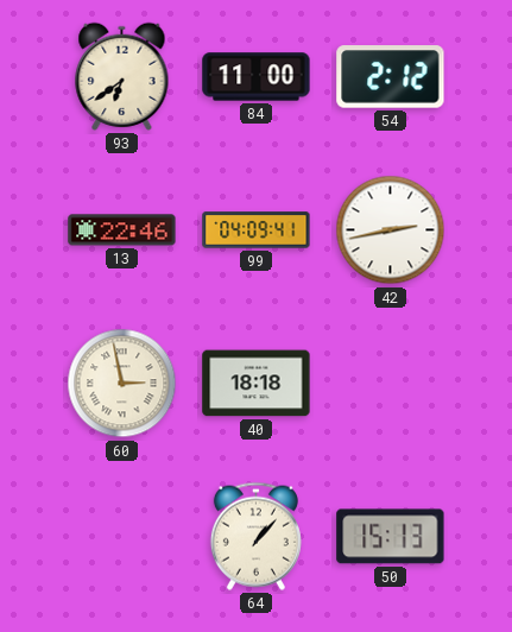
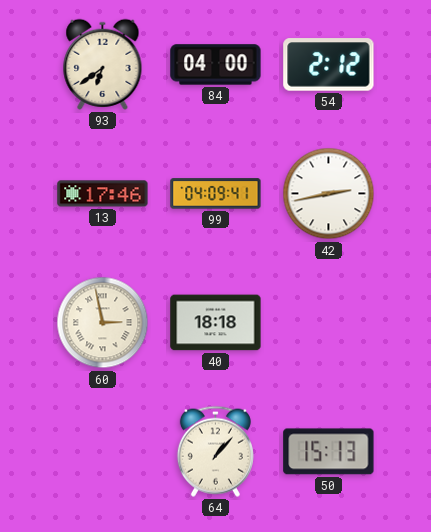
84: 11:00 -> 04:00
13: 22:46 -> 17:46
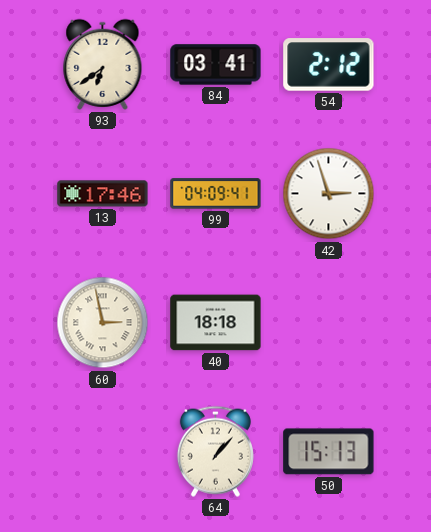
84: 04:00 -> 03:41
42: 2:43 -> 2:57
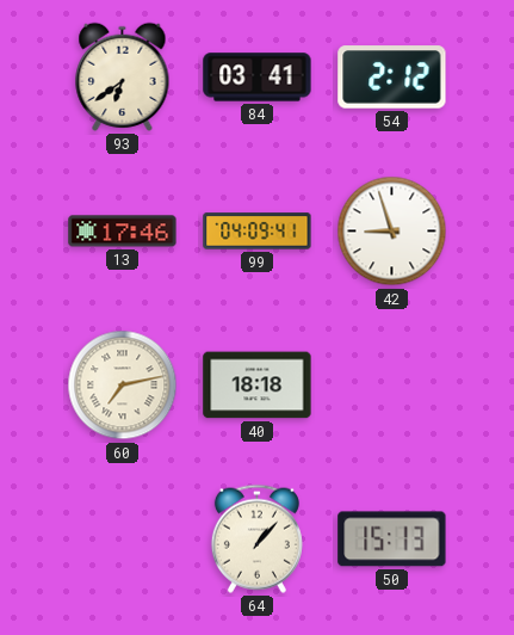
42: 2:57 -> 8:57
60: 2:58 -> 7:13
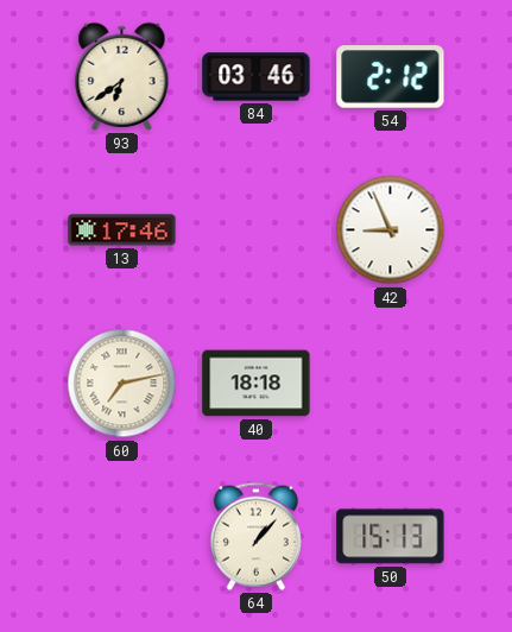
84: 03:41 -> 03:46
99: 04:09 -> none
42: 8:57 -> 8:56
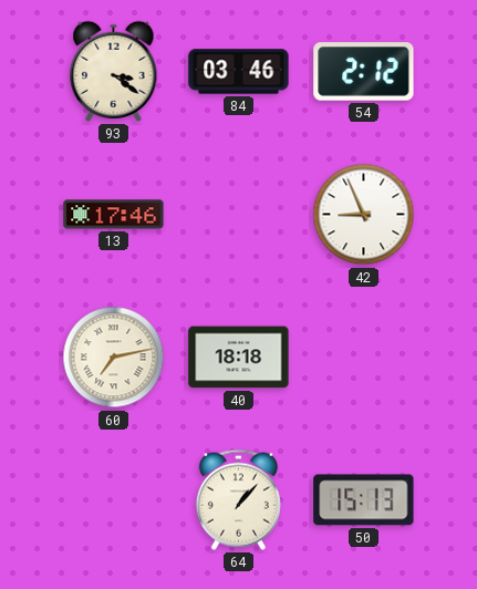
93: 6:39 -> 3:21
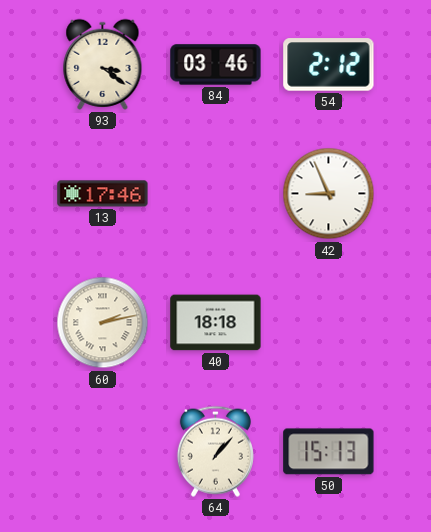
60: 7:13 -> 2:13
